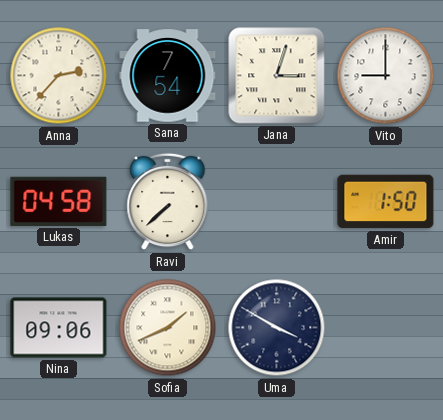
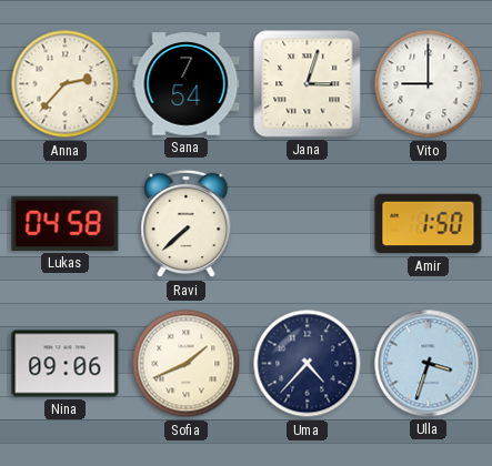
Uma: 3:50 -> 4:37
Ulla: none -> 3:33
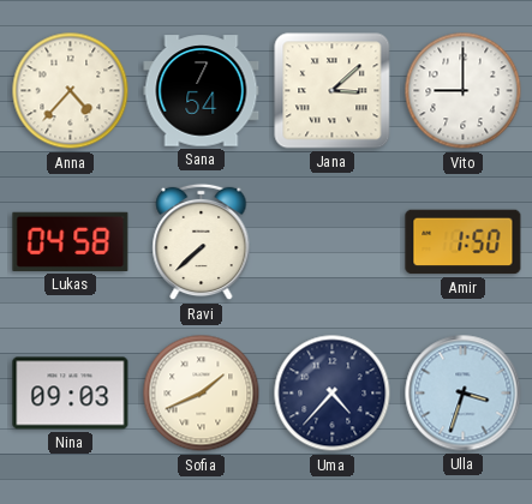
Anna: 2:37 -> 4:37
Jana: 3:03 -> 3:08
Nina: 09:06 -> 09:03
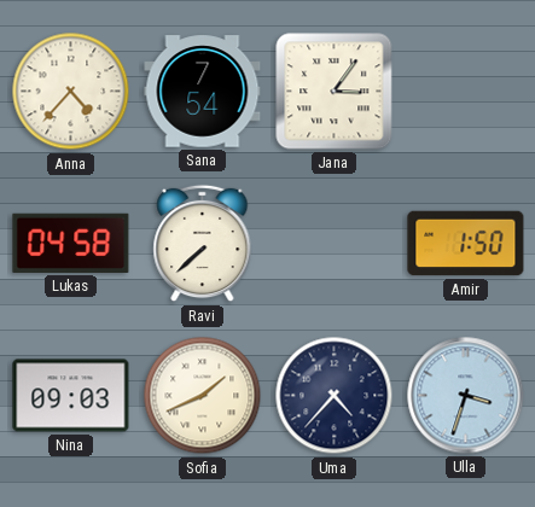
Jana: 3:08 -> 3:06
Vito: 9:00 -> none
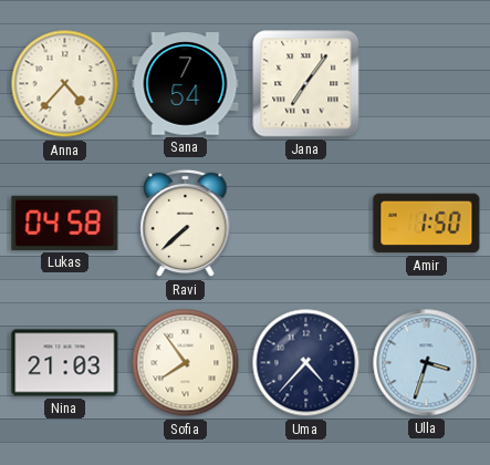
Jana: 3:06 -> 7:06
Nina: 09:03 -> 21:03
Sofia: 1:41 -> 7:54
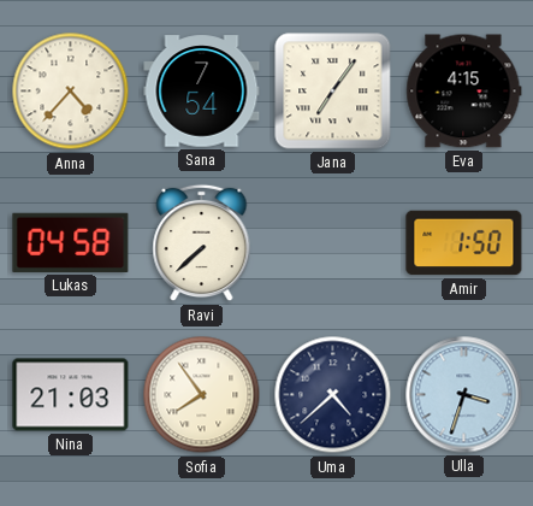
Eva: none -> 4:15
Uma: 4:37 -> 4:38
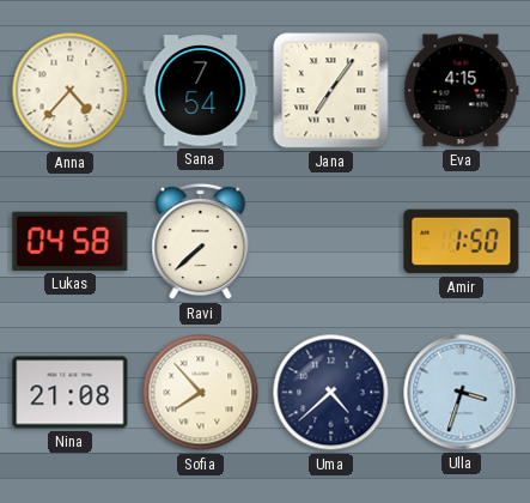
Nina: 21:03 -> 21:08
Sofia: 7:54 -> 7:53
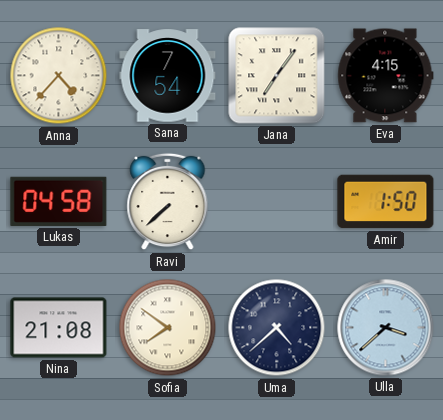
Sofia: 7:53 -> 7:51
Ulla: 3:33 -> 3:38
